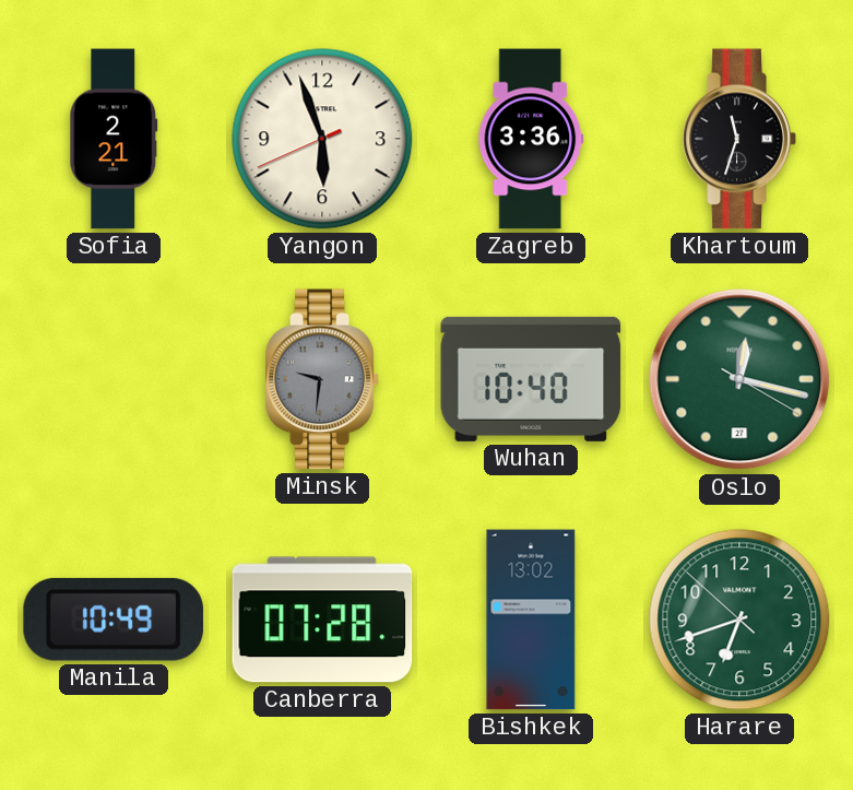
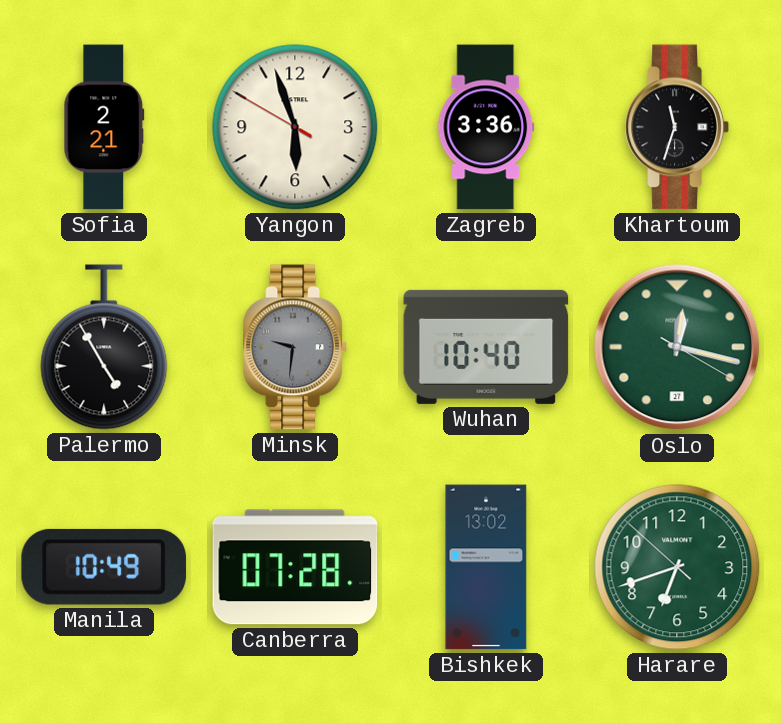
Yangon: 5:56:41 -> 5:56:50
Palermo: none -> 4:55
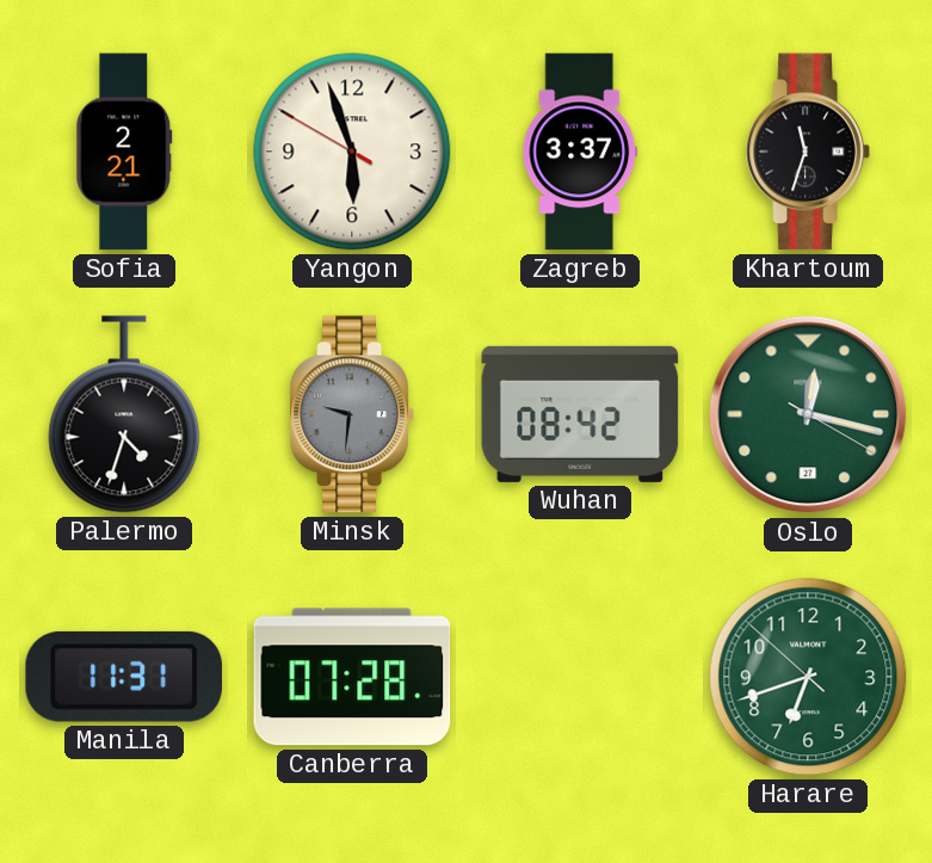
Zagreb: 3:36 -> 3:37
Palermo: 4:55 -> 4:33
Wuhan: 10:40 -> 08:42
Manila: 10:49 -> 11:31
Bishkek: 13:02 -> none
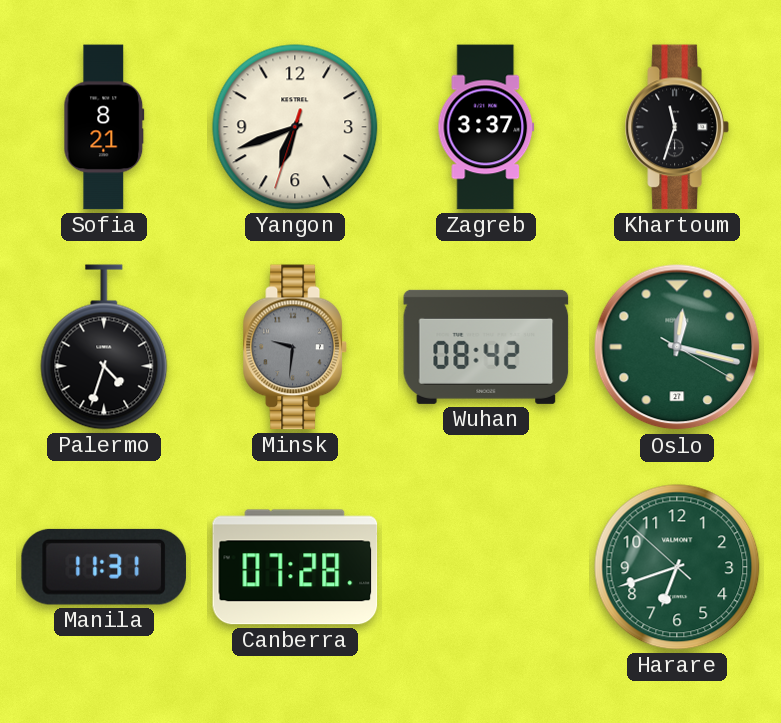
Sofia: 2:21 -> 8:21
Yangon: 5:56 -> 6:41
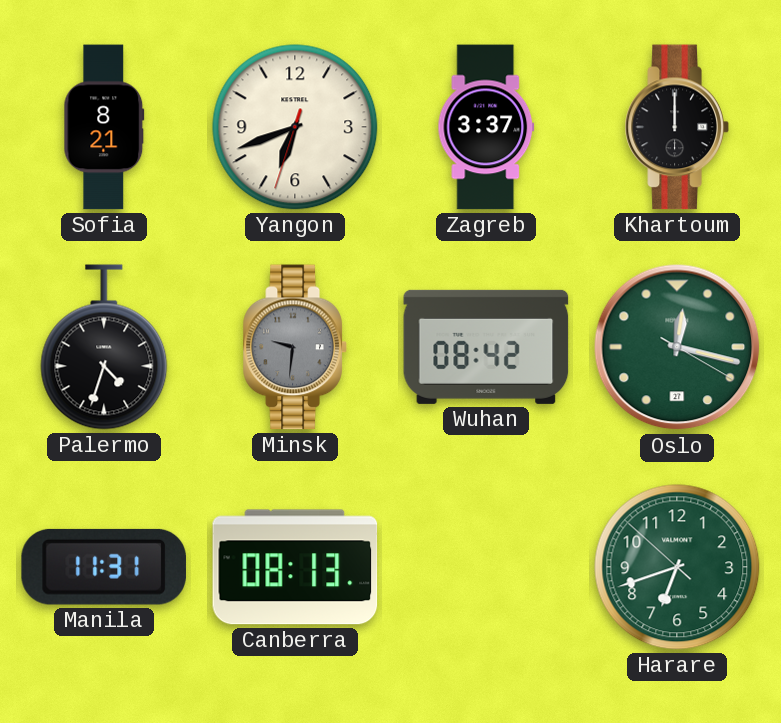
Khartoum: 11:33 -> 12:00
Canberra: 07:28 -> 08:13
